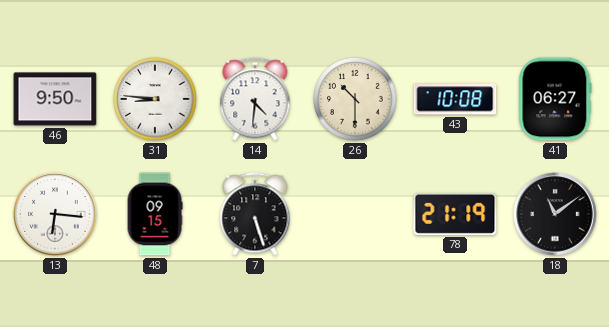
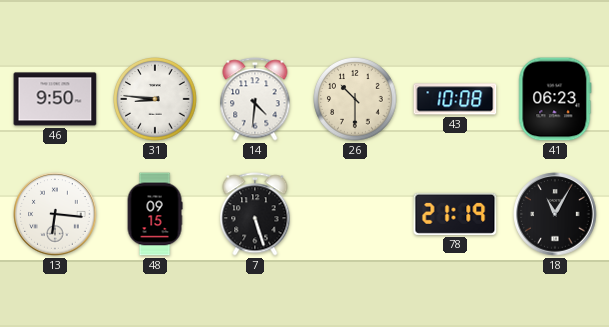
41: 06:27 -> 06:23
18: 11:09 -> 11:05
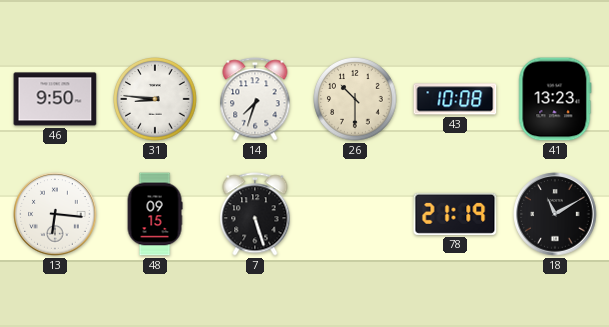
14: 4:31 -> 7:33
41: 06:23 -> 13:23
18: 11:05 -> 11:10
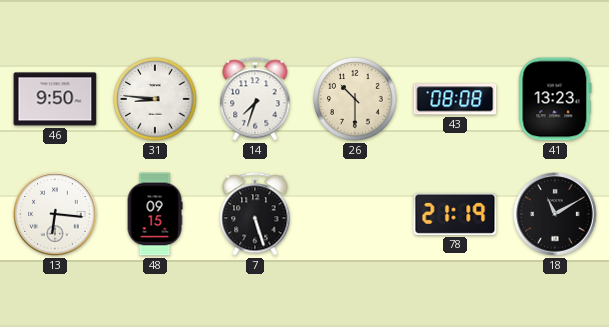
43: 10:08 -> 08:08
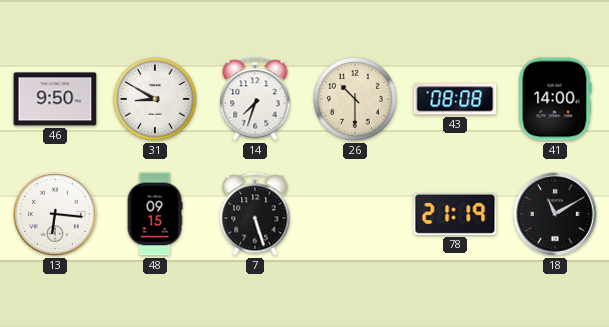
31: 8:46 -> 8:50
41: 13:23 -> 14:00
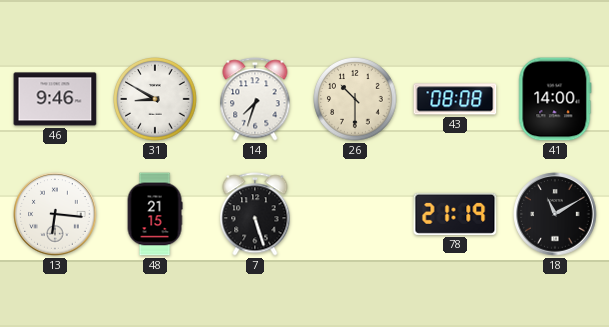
46: 9:50 -> 9:46
48: 09:15 -> 21:15
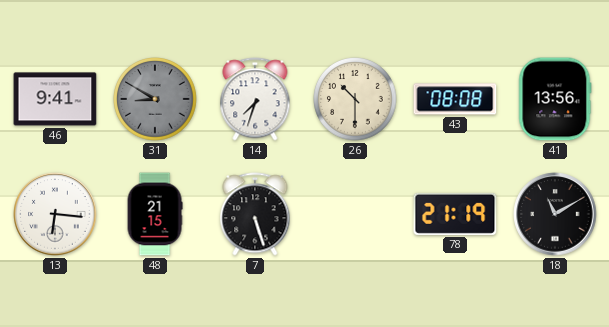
46: 9:46 -> 9:41
31 dial: white -> grey
41: 14:00 -> 13:56
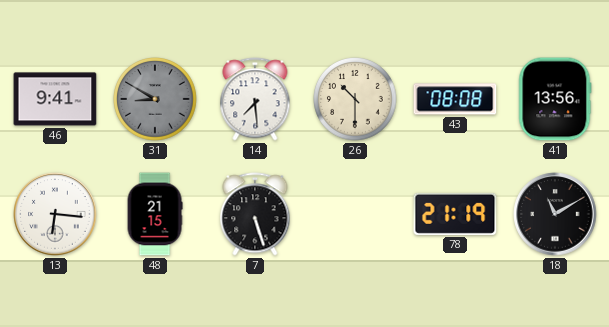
14: 7:33 -> 7:29
